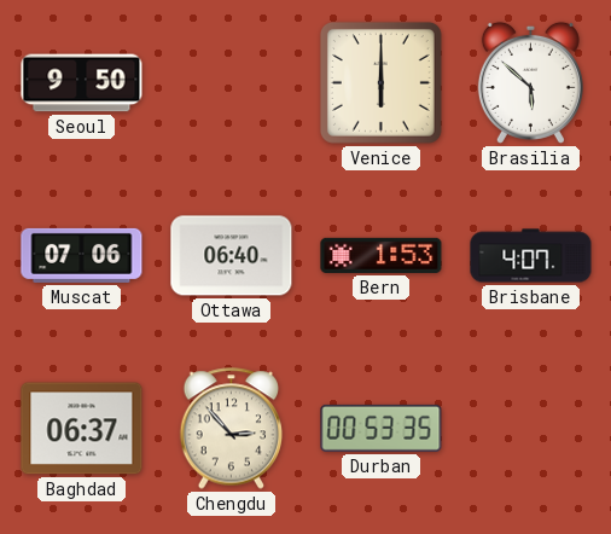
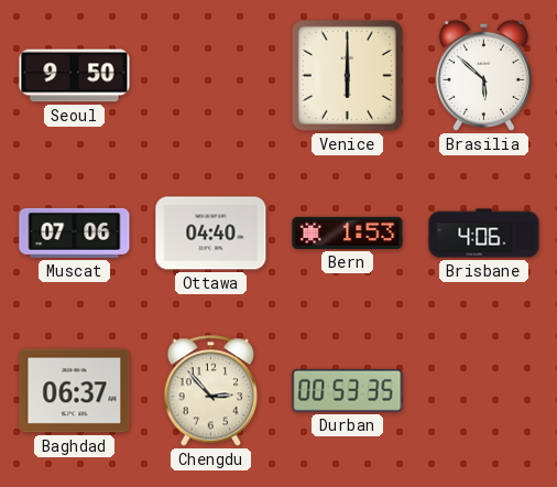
Ottawa: 06:40 -> 04:40
Brisbane: 4:07 -> 4:06
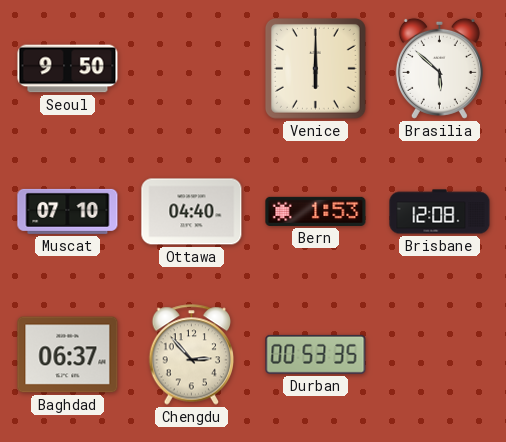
Muscat: 07:06 -> 07:10
Brisbane: 4:06 -> 12:08
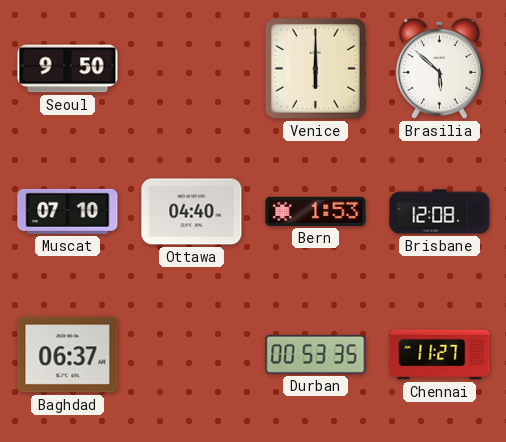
Chengdu: 2:53 -> none
Chennai: none -> 11:27
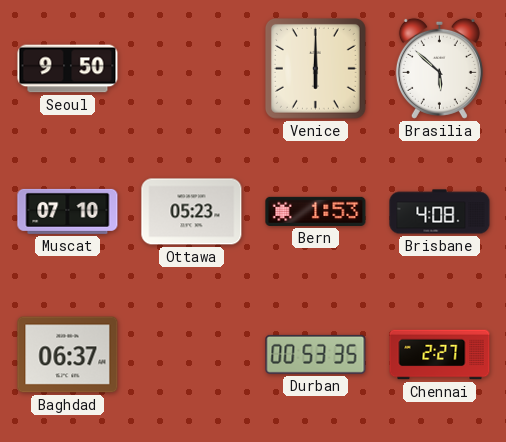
Ottawa: 04:40 -> 05:23
Brisbane: 12:08 -> 4:08
Chennai: 11:27 -> 2:27
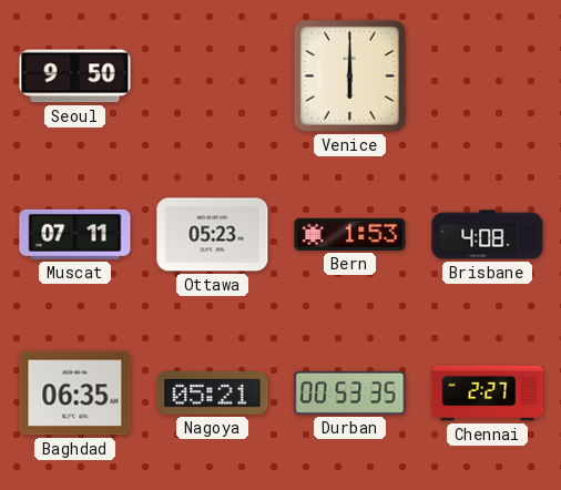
Brasilia: 5:52 -> none
Muscat: 07:10 -> 07:11
Baghdad: 06:37 -> 06:35
Nagoya: none -> 05:21
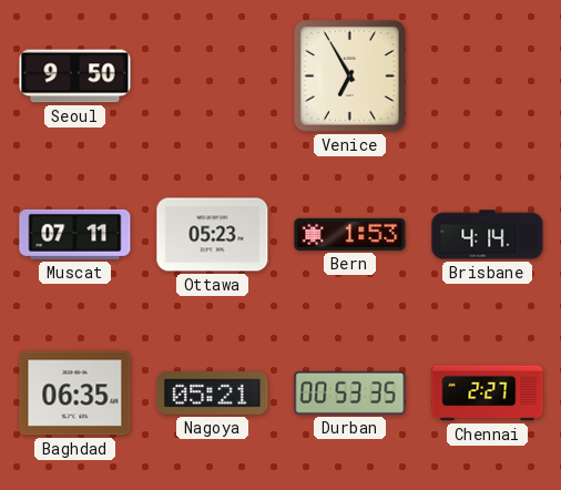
Venice: 6:00 -> 6:55
Brisbane: 4:08 -> 4:14
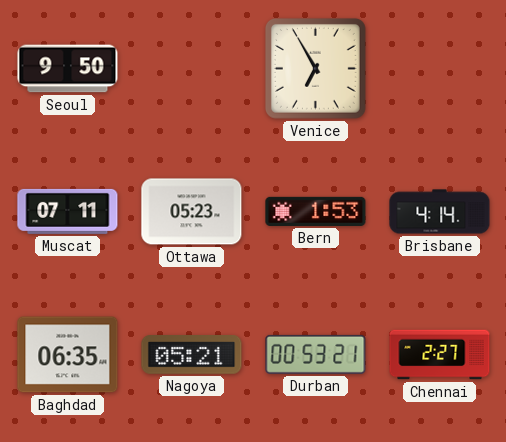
Durban: 00:53:35 -> 00:53:21
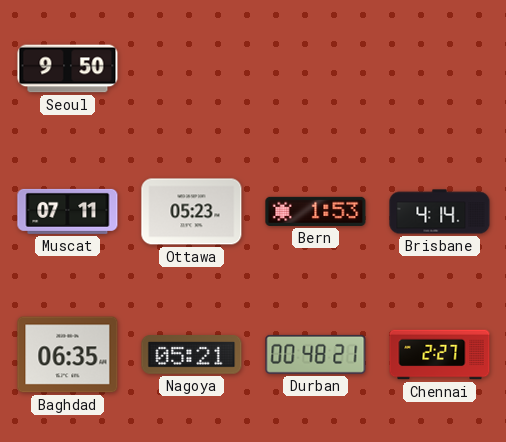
Venice: 6:55 -> none
Durban: 00:53 -> 00:48
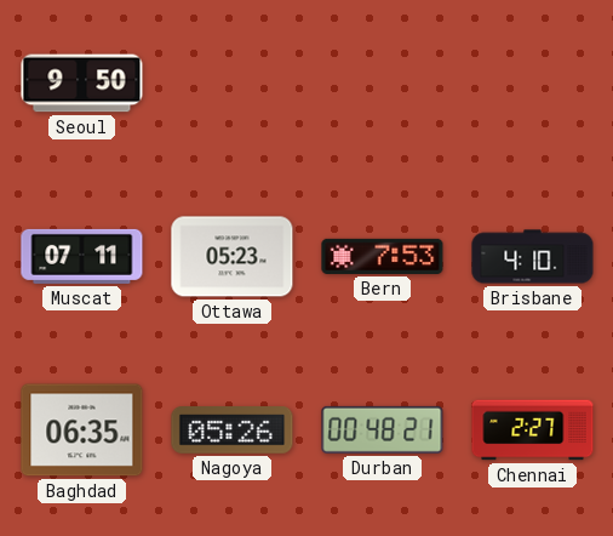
Bern: 1:53 -> 7:53
Brisbane: 4:14 -> 4:10
Nagoya: 05:21 -> 05:26
